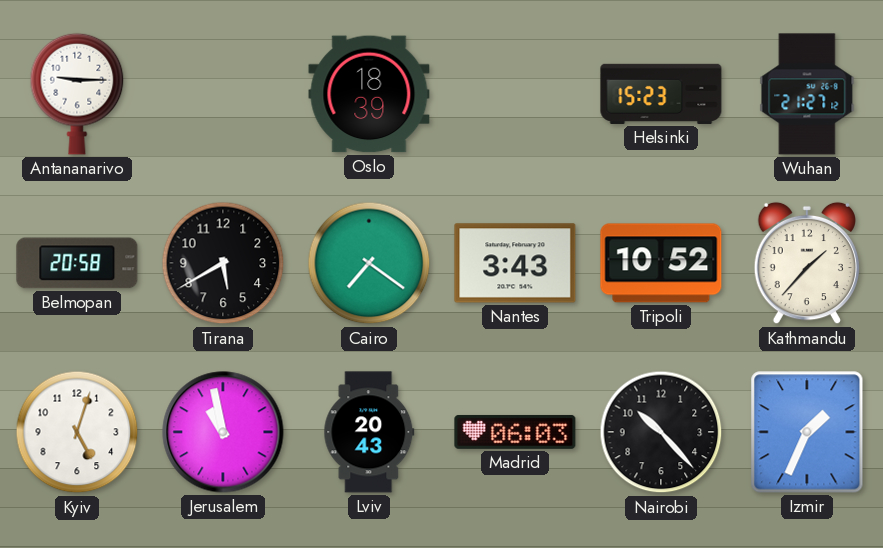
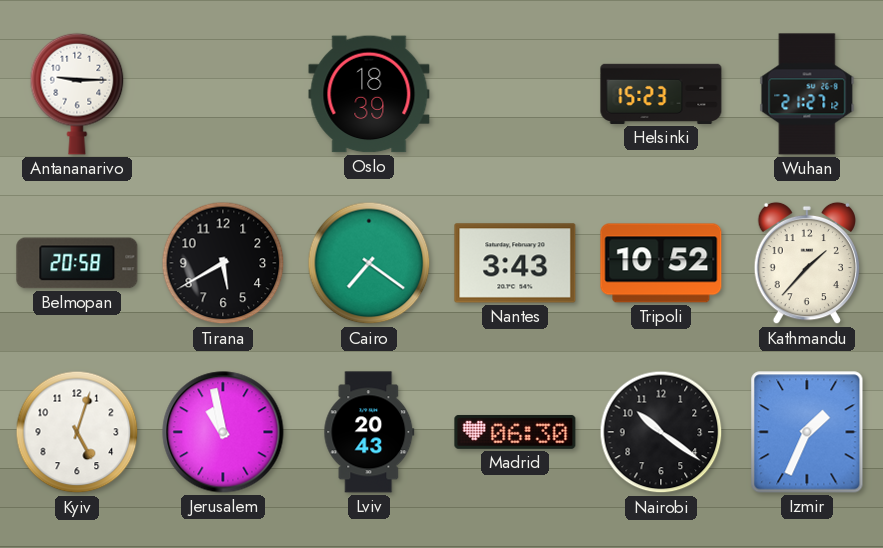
Madrid: 06:03 -> 06:30
Nairobi: 10:23 -> 10:21
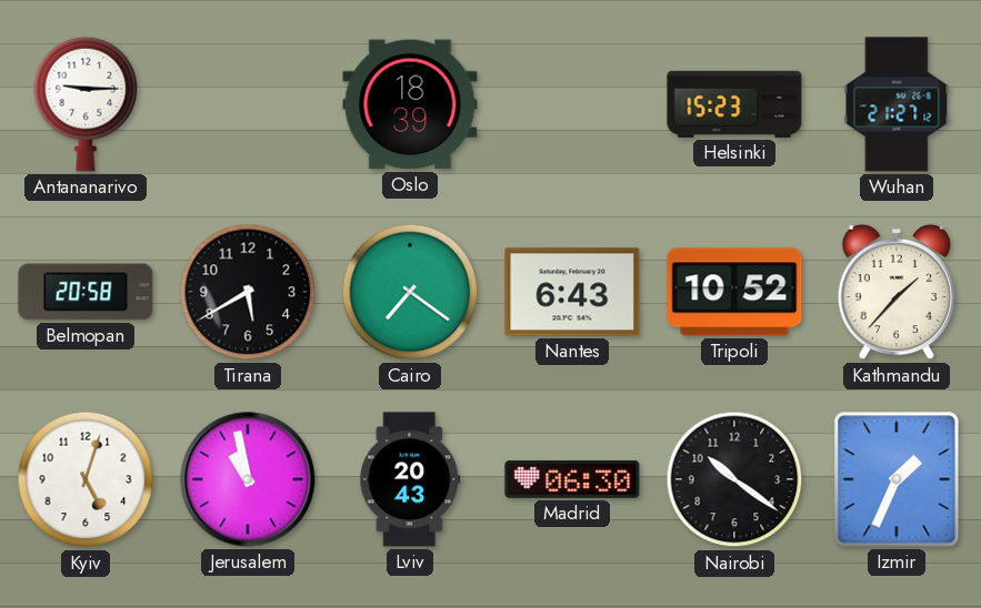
Nantes: 3:43 -> 6:43
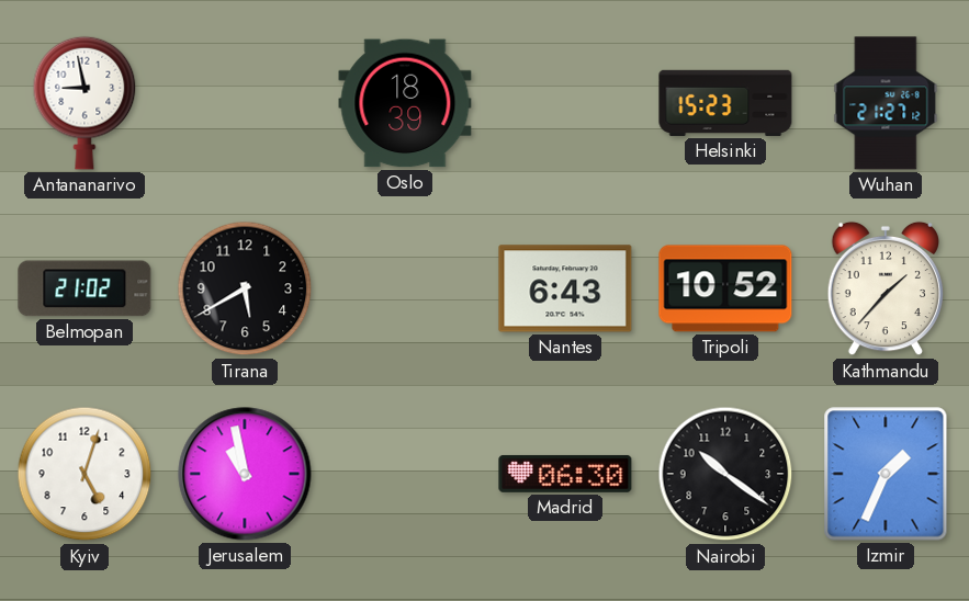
Antananarivo: 9:15 -> 8:58
Belmopan: 20:58 -> 21:02
Cairo: 7:21 -> none
Lviv: 20:43 -> none
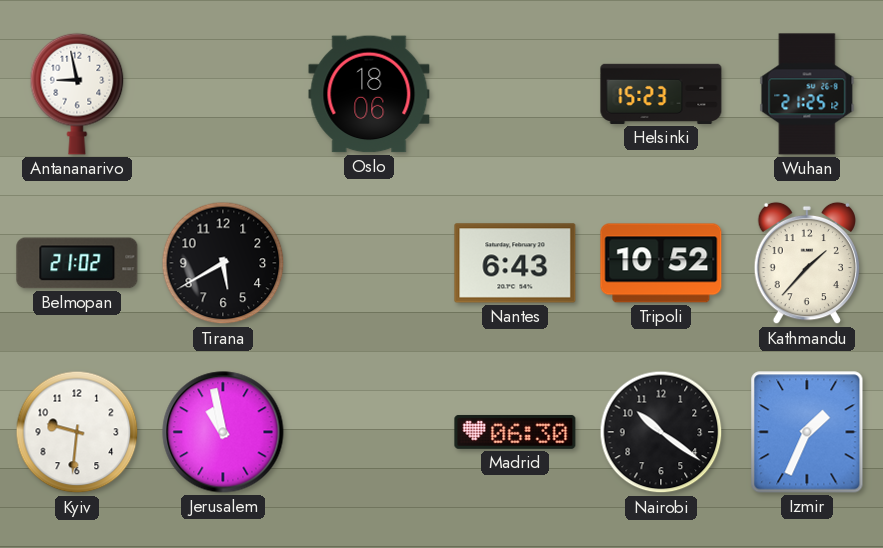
Oslo: 18:39 -> 18:06
Wuhan: 21:27 -> 21:25
Kyiv: 5:03 -> 9:31
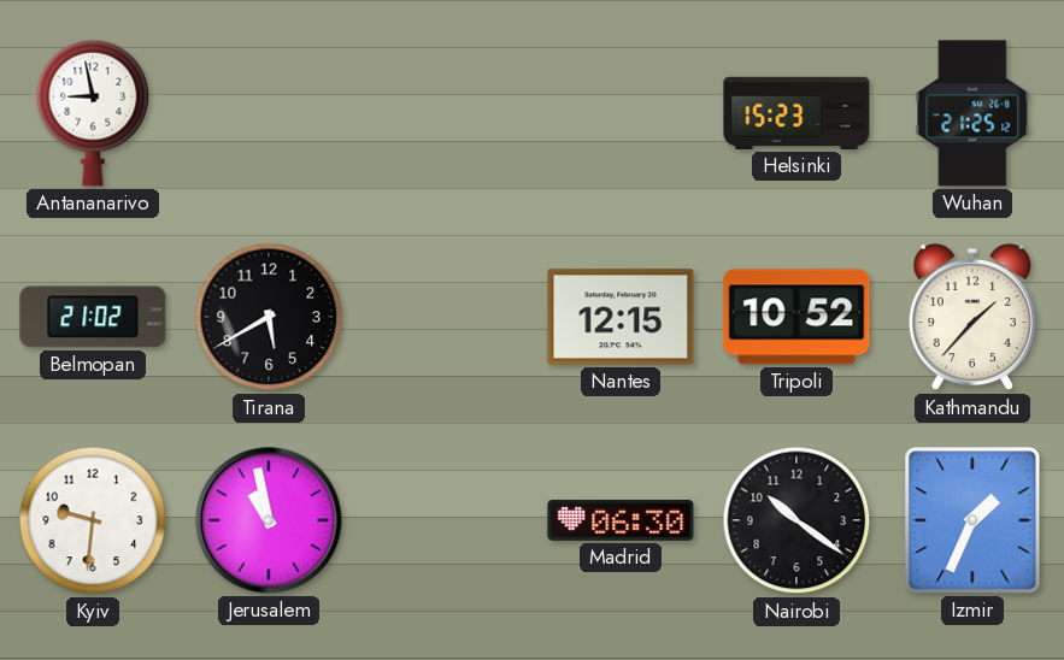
Oslo: 18:06 -> none
Nantes: 6:43 -> 12:15
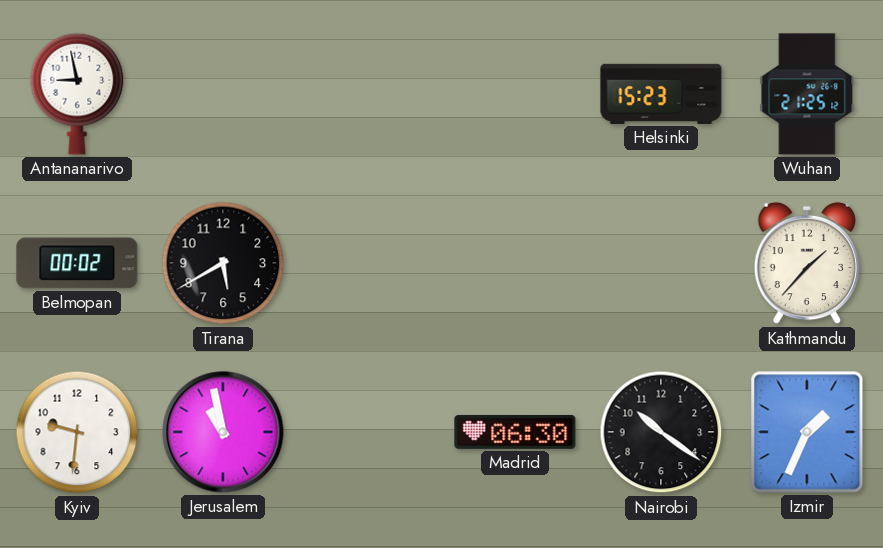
Belmopan: 21:02 -> 00:02
Nantes: 12:15 -> none
Tripoli: 10:52 -> none
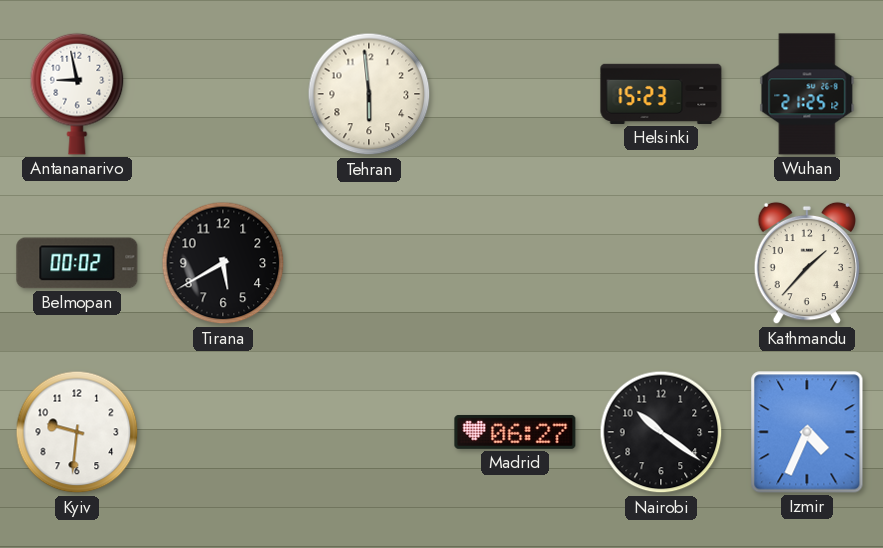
Tehran: none -> 5:59
Jerusalem: 10:58 -> none
Madrid: 06:30 -> 06:27
Izmir: 1:34 -> 4:34
